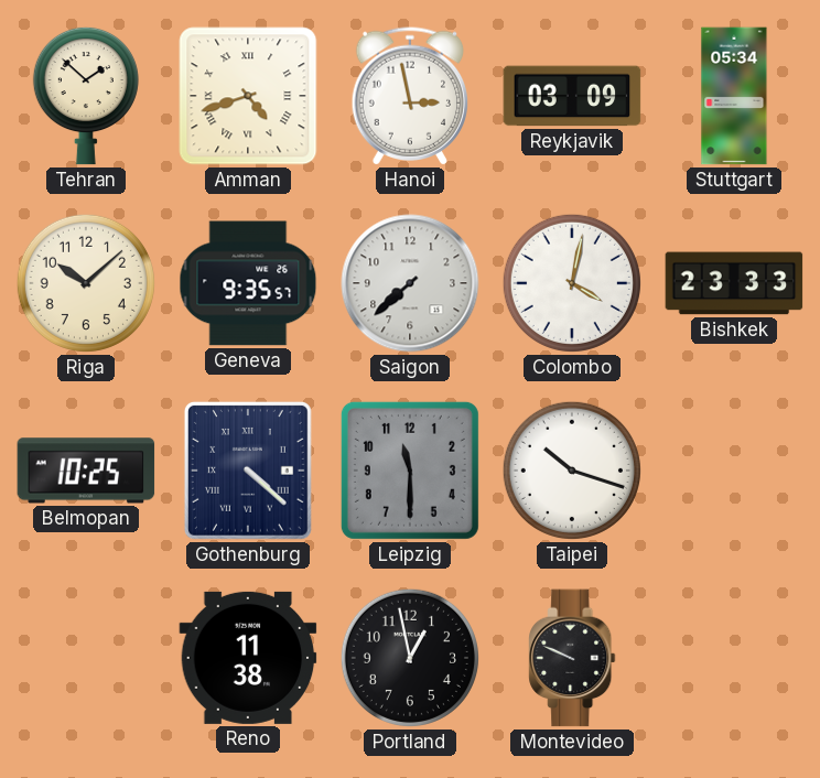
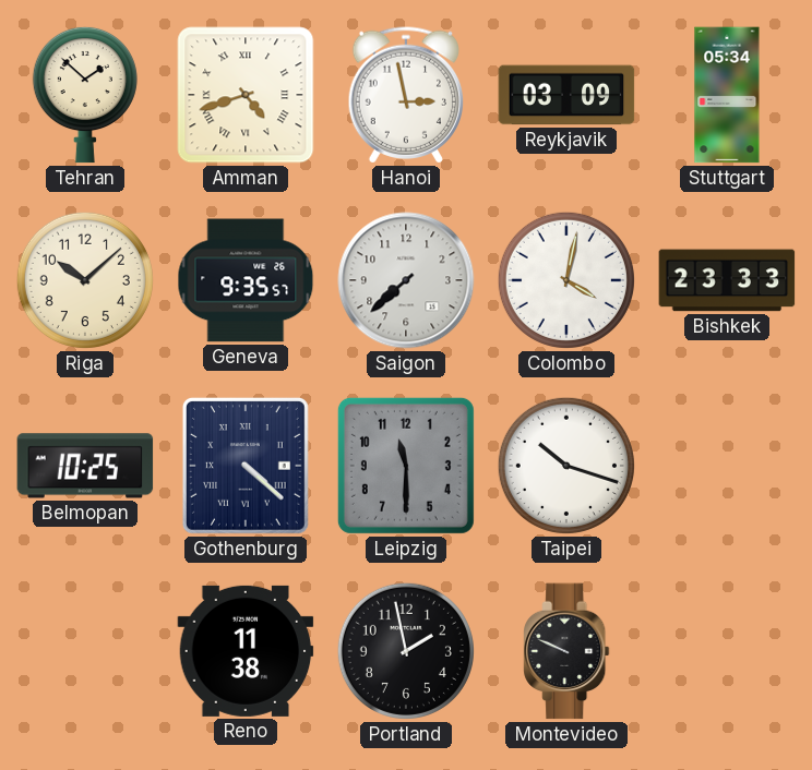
Portland: 12:58 -> 1:58
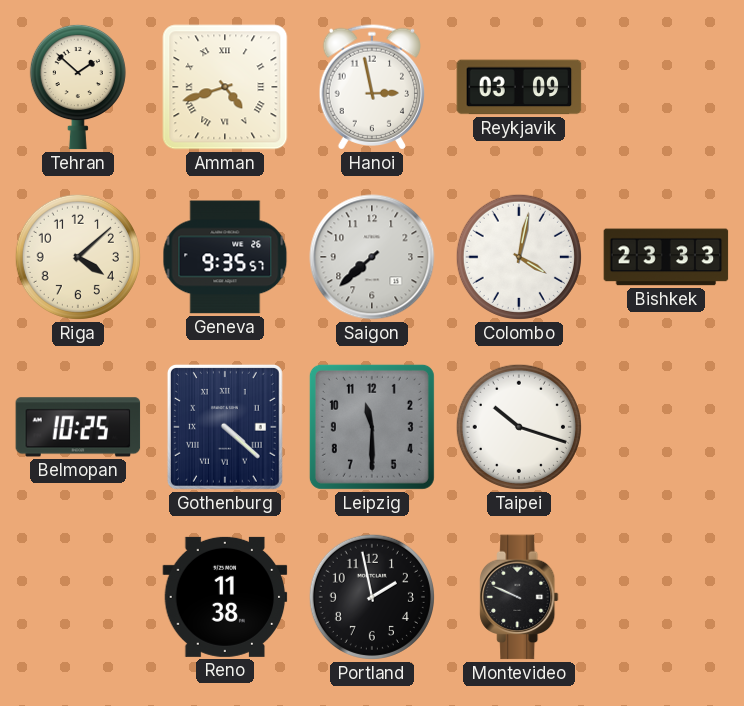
Stuttgart: 05:34 -> none
Riga: 10:08 -> 4:08
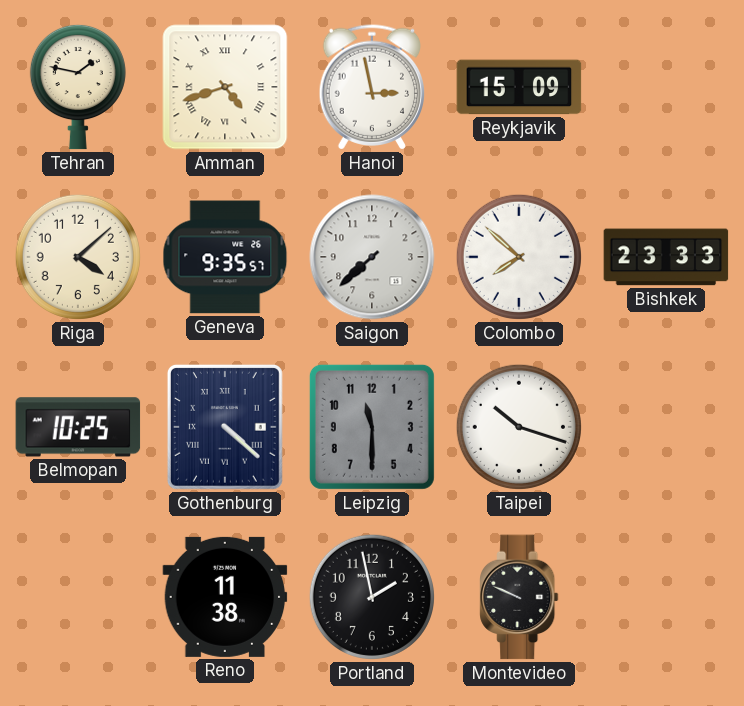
Tehran: 1:52 -> 1:47
Reykjavik: 03:09 -> 15:09
Colombo: 4:02 -> 7:52
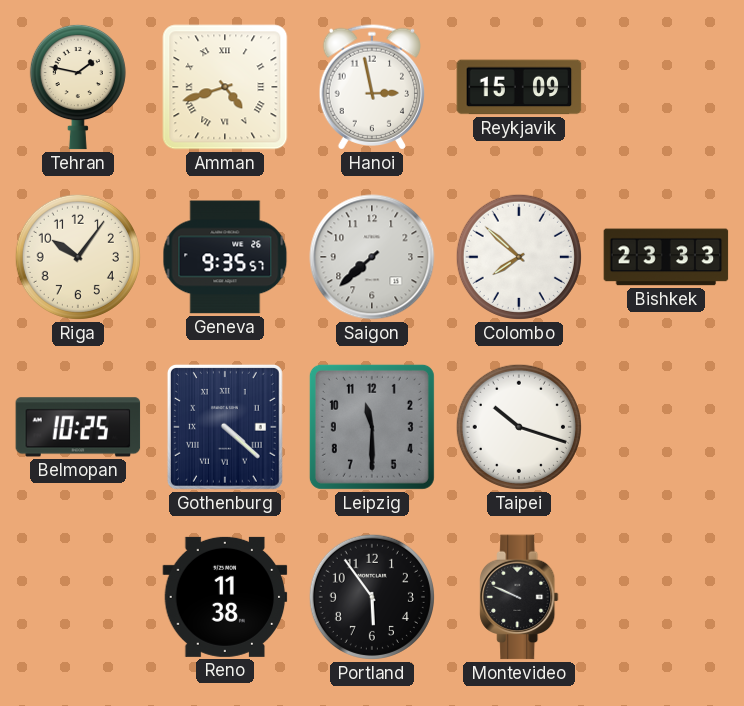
Riga: 4:08 -> 10:06
Portland: 1:58 -> 5:54
